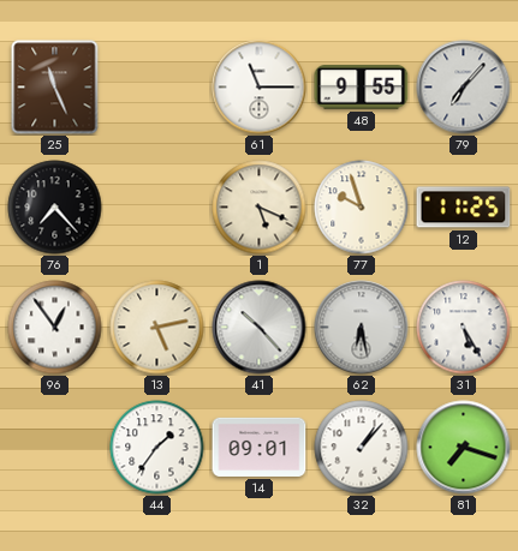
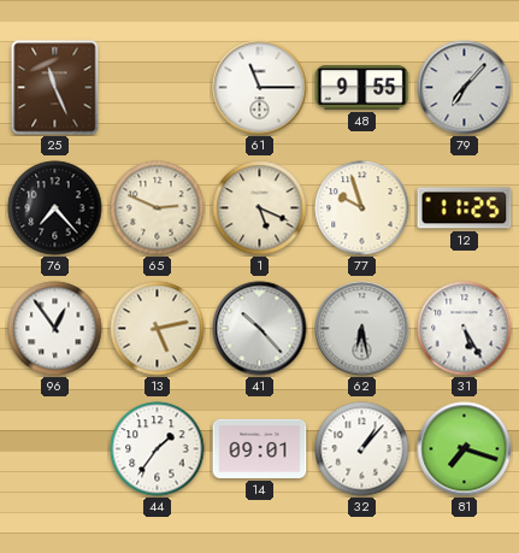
65: none -> 2:49
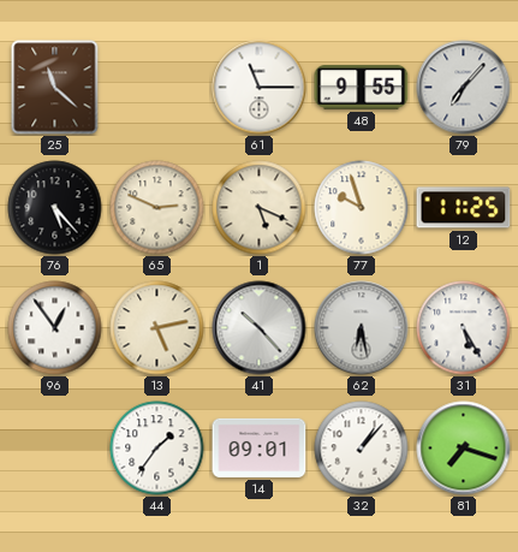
25: 11:26 -> 11:22
76: 7:23 -> 5:23
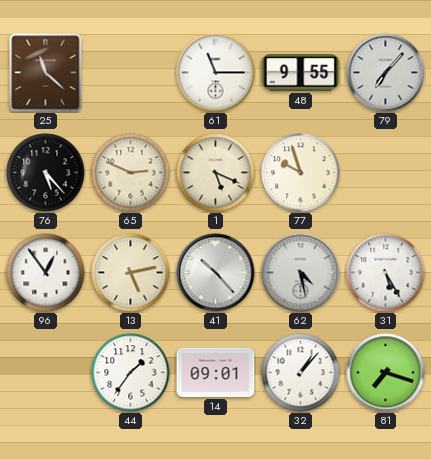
12: 11:25 -> none
62: 6:28 -> 4:28
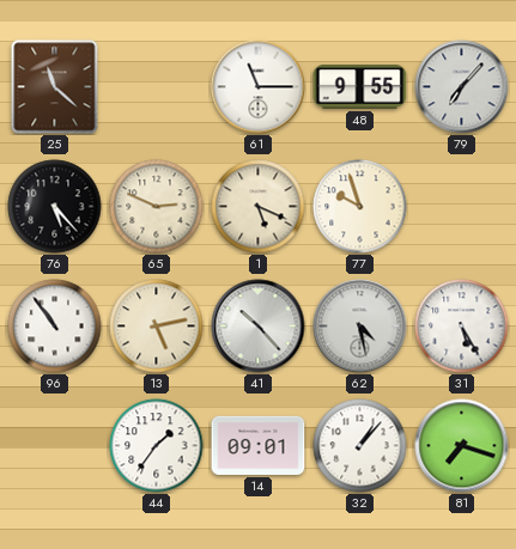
96: 12:54 -> 10:54
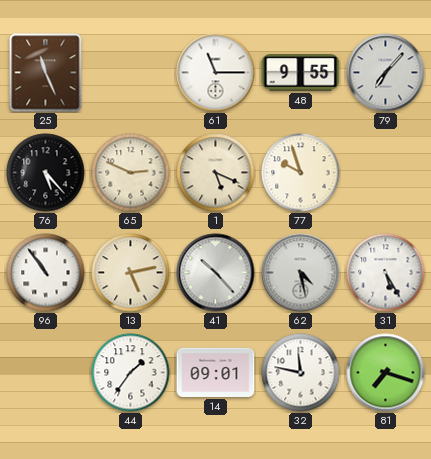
25: 11:22 -> 11:26
32: 1:07 -> 11:47
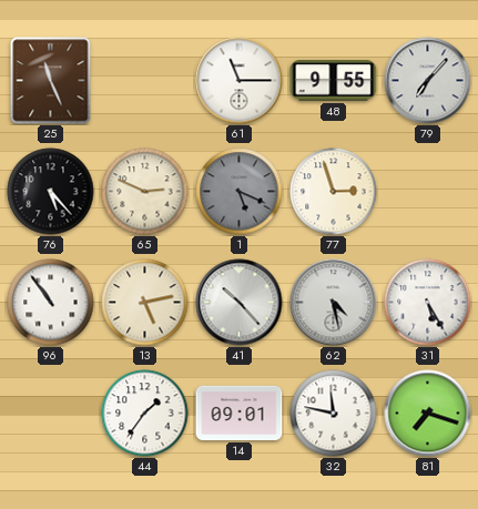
1 dial: cream -> grey
77: 9:57 -> 2:57
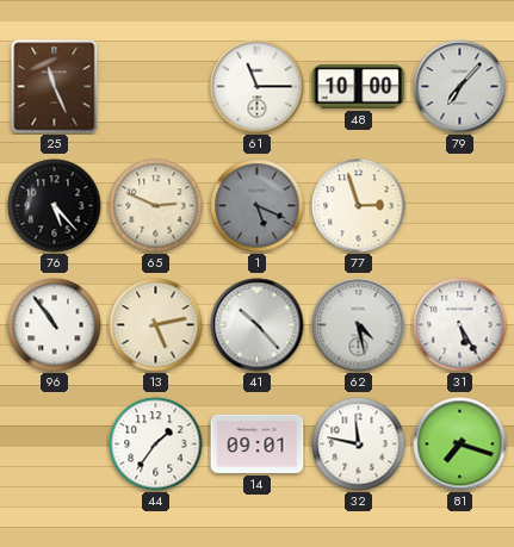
48: 9:55 -> 10:00
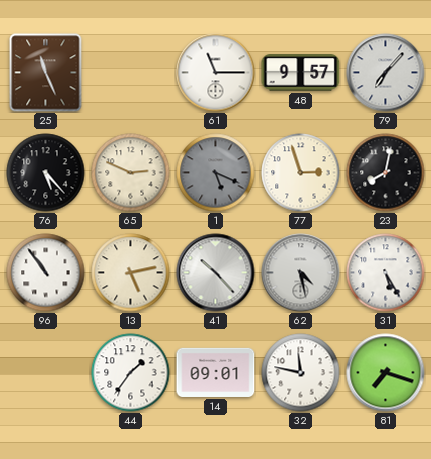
48: 10:00 -> 9:57
23: none -> 8:02
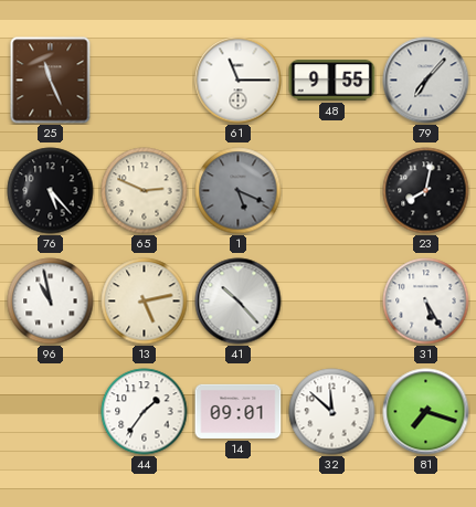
48: 9:57 -> 9:55
77: 2:57 -> none
96: 10:54 -> 10:58
62: 4:28 -> none
32: 11:47 -> 11:52
